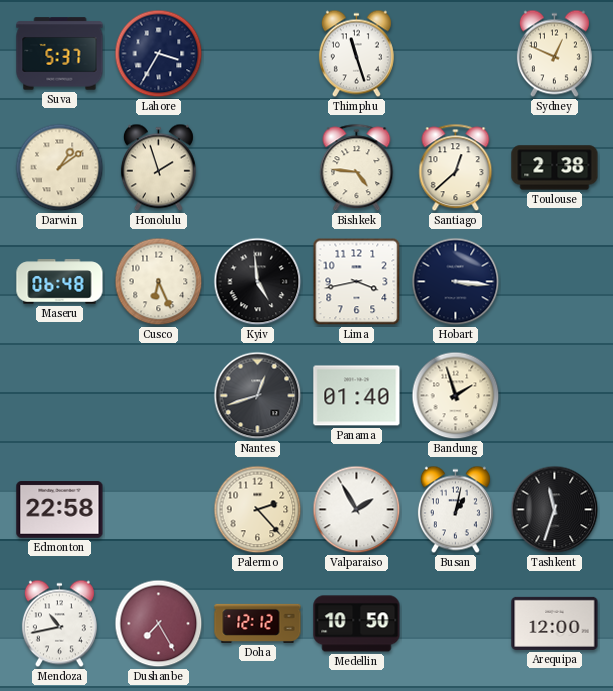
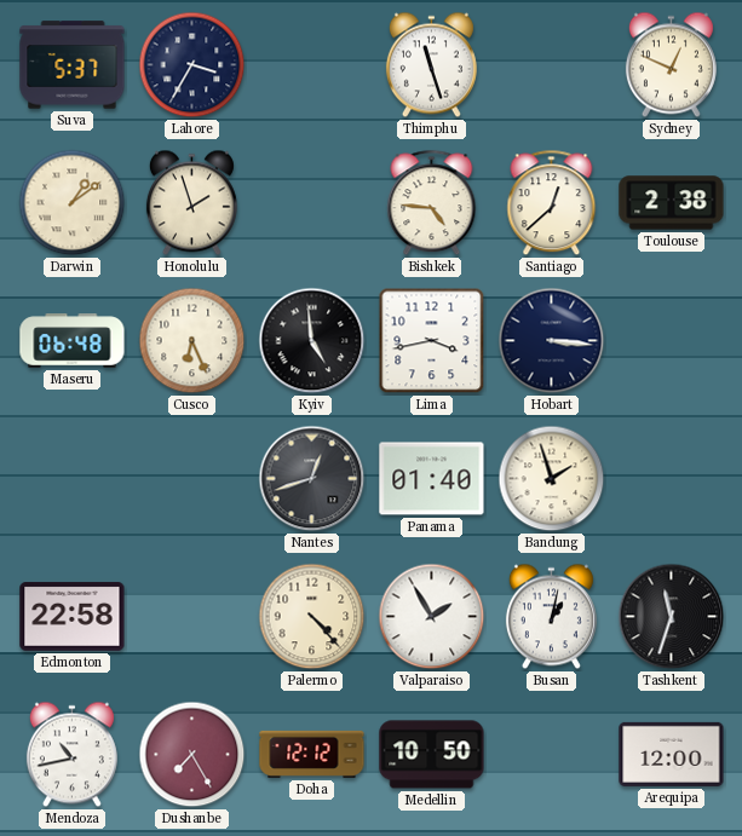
Palermo: 2:23 -> 4:23
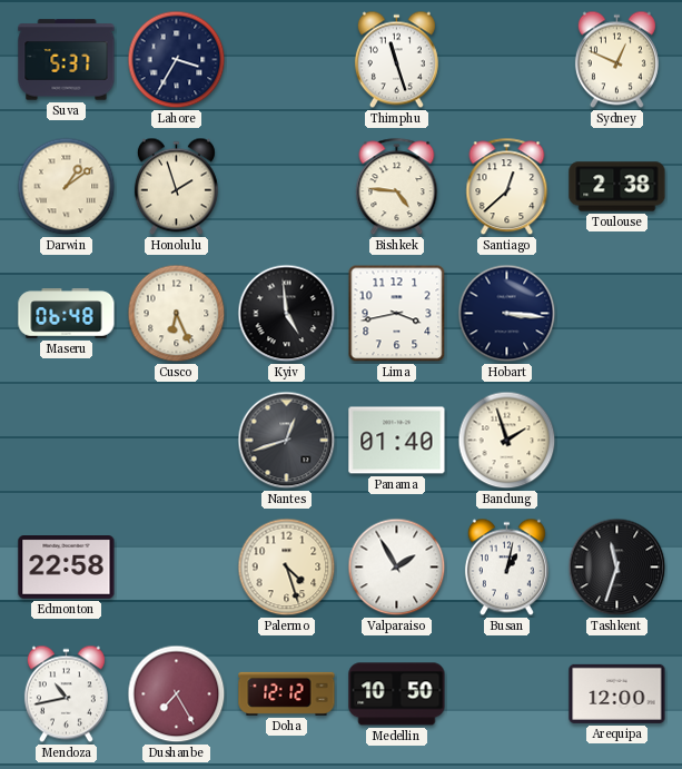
Palermo: 4:23 -> 4:27
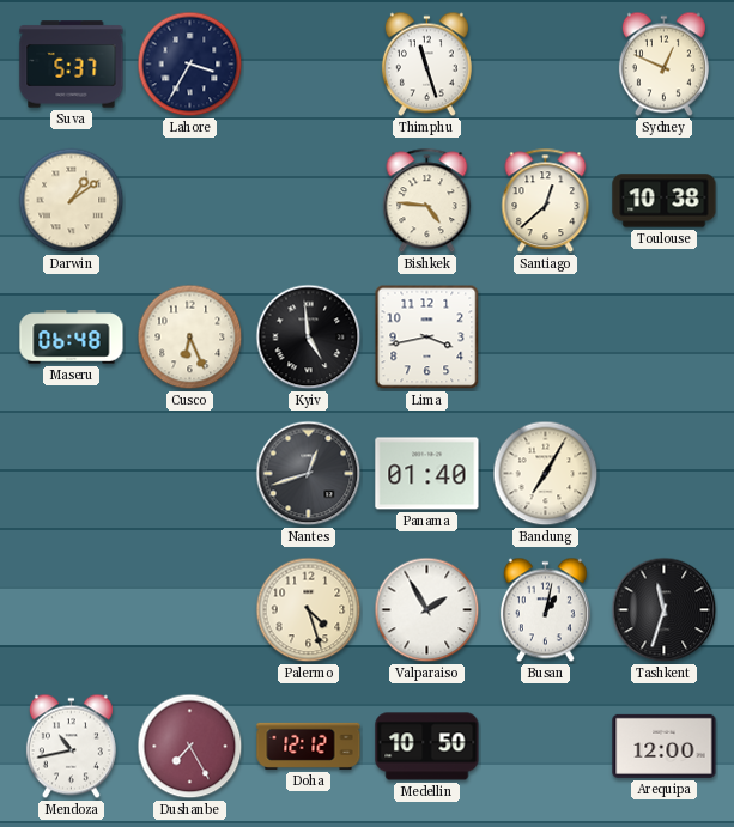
Honolulu: 1:57 -> none
Toulouse: 2:38 -> 10:38
Hobart: 3:16 -> none
Bandung: 1:57 -> 7:05
Edmonton: 22:58 -> none
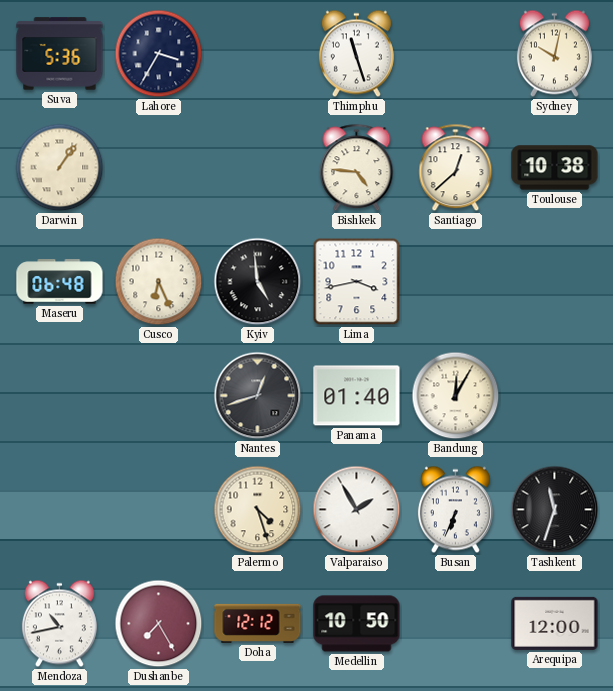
Suva: 5:37 -> 5:36
Sydney: 12:49 -> 10:02
Darwin: 1:09 -> 1:06
Bandung: 7:05 -> 12:05
Busan: 1:02 -> 6:34
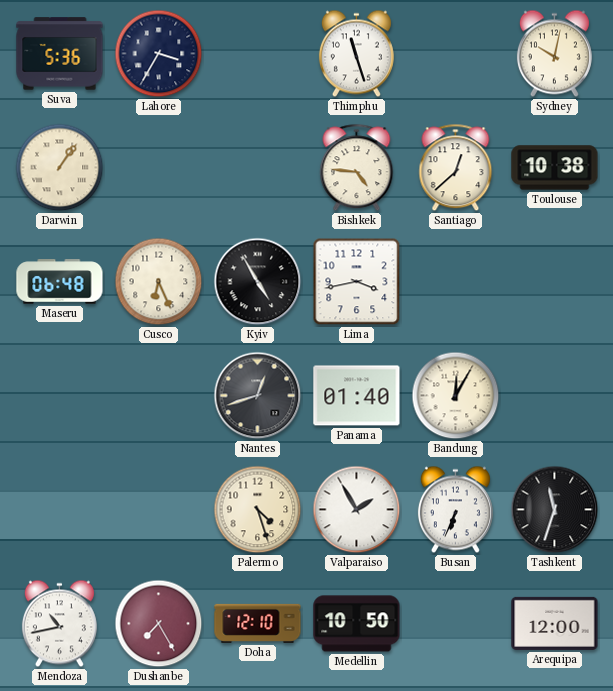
Kyiv: 4:59 -> 4:55
Doha: 12:12 -> 12:10
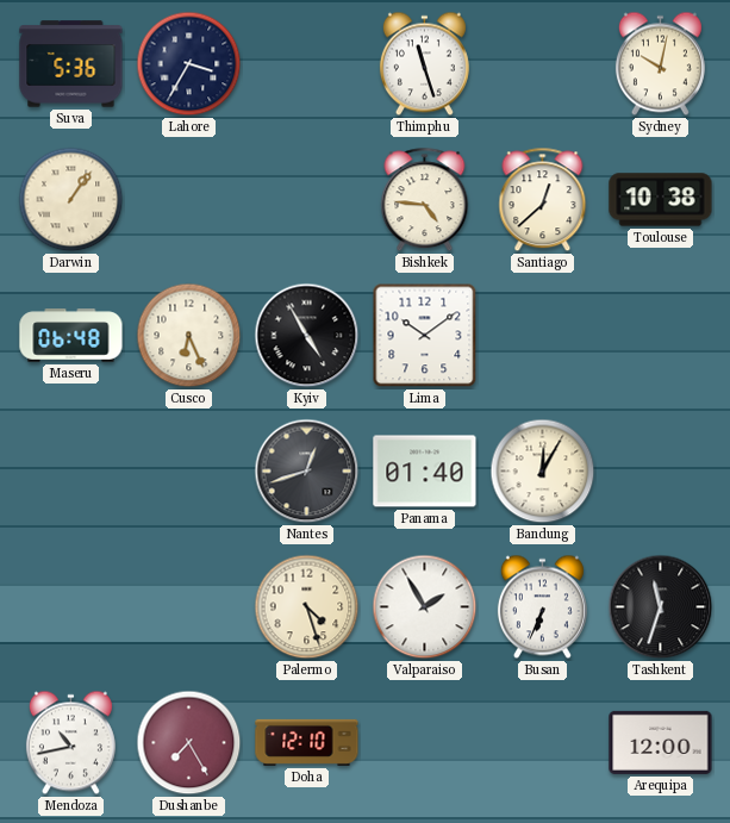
Lima: 3:43 -> 10:09
Medellin: 10:50 -> none
